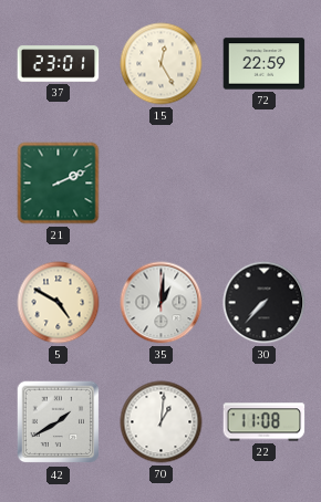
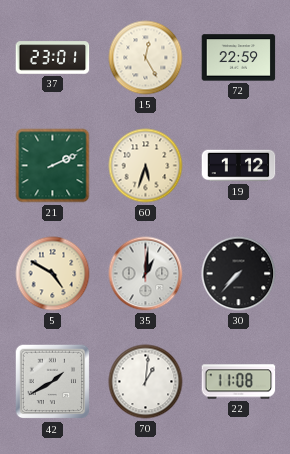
60: none -> 5:33
19: none -> 1:12
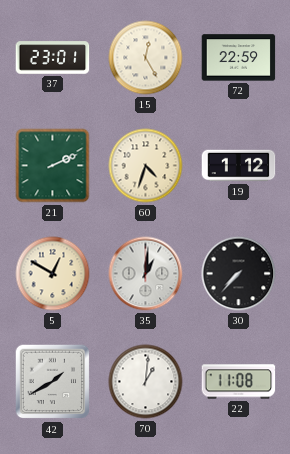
60: 5:33 -> 4:33
5: 4:50 -> 12:50
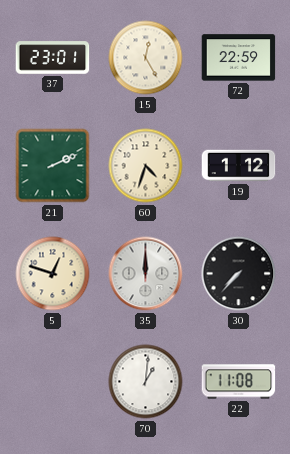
5: 12:50 -> 12:48
35: 1:01 -> 12:00
42: 1:40 -> none
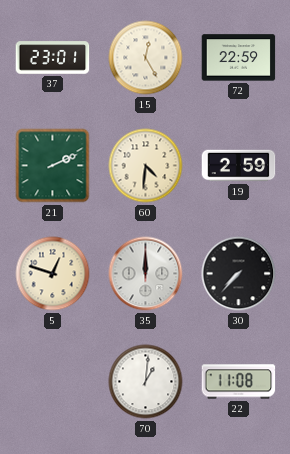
60: 4:33 -> 4:31
19: 1:12 -> 2:59
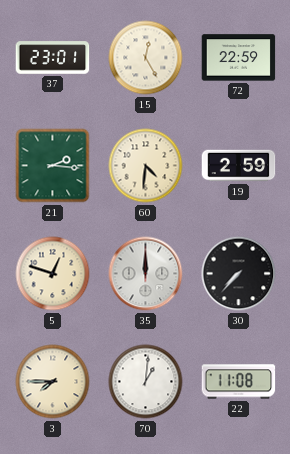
21: 2:11 -> 2:16
3: none -> 7:45
